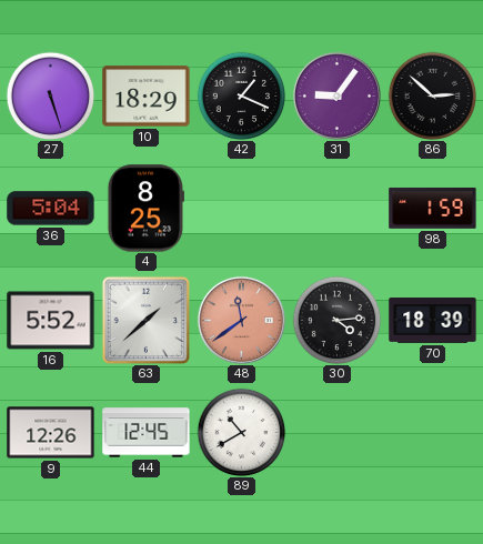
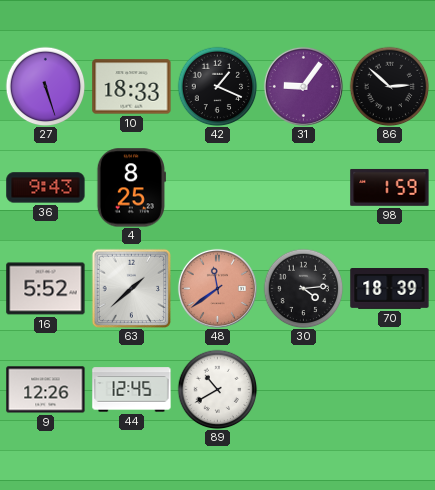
10: 18:29 -> 18:33
36: 5:04 -> 9:43
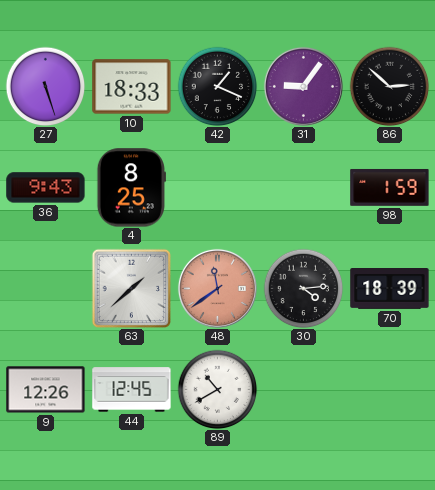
16: 5:52 -> none
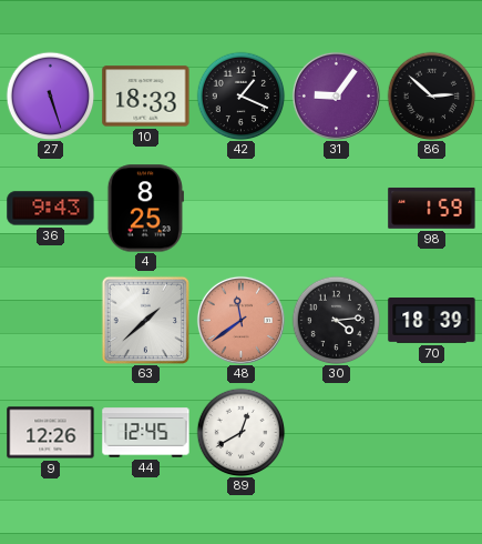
89: 10:40 -> 12:40
